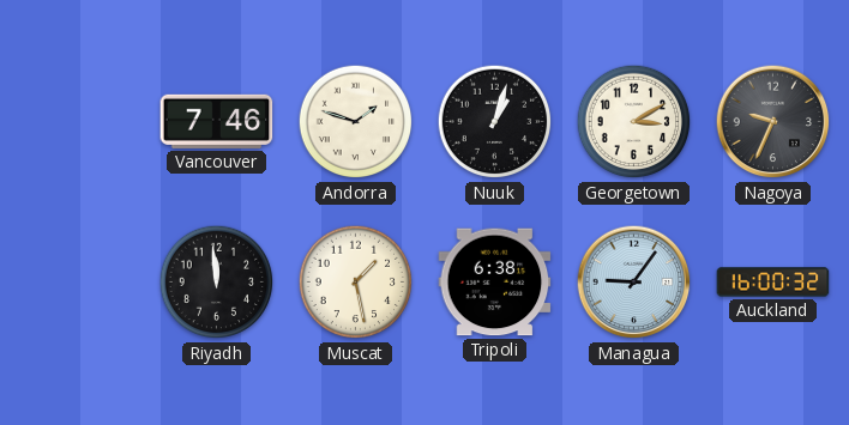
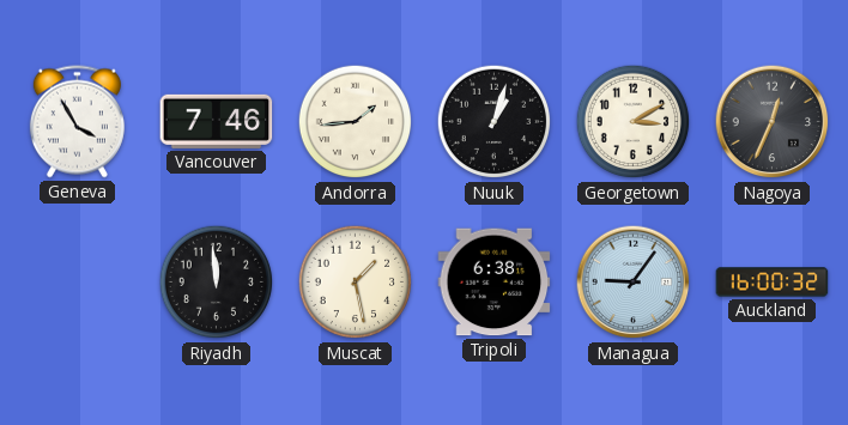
Geneva: none -> 3:55
Andorra: 1:48 -> 1:44
Nagoya: 9:34 -> 12:34
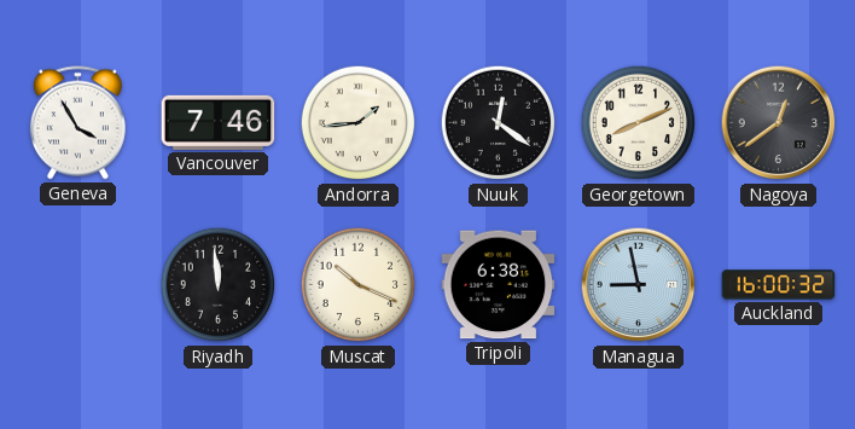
Nuuk: 1:03 -> 12:21
Georgetown: 3:10 -> 8:11
Nagoya: 12:34 -> 12:39
Muscat: 1:28 -> 10:19
Managua: 9:06 -> 8:58
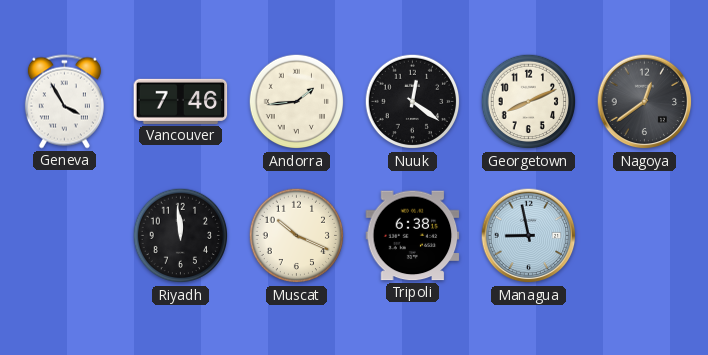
Auckland: 16:00 -> none
